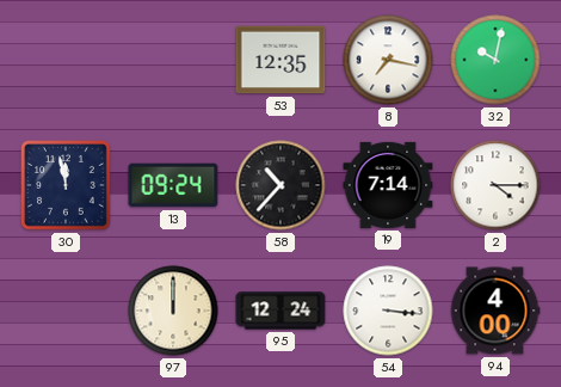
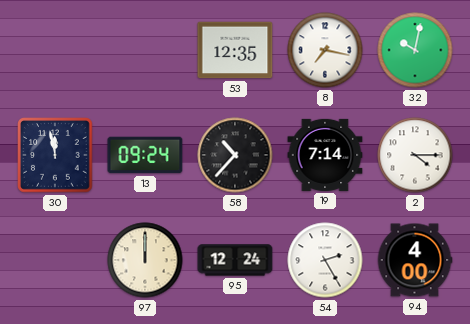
54: 3:16 -> 2:25
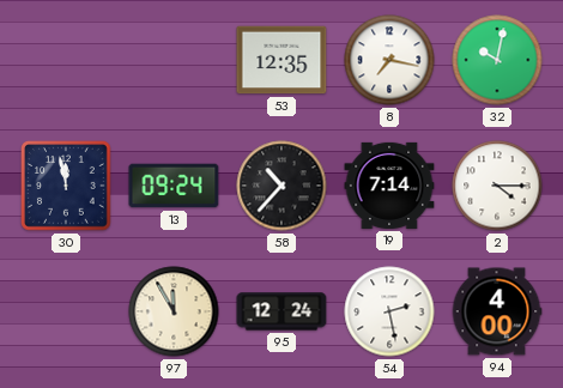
97: 12:00 -> 11:55
54: 2:25 -> 2:28
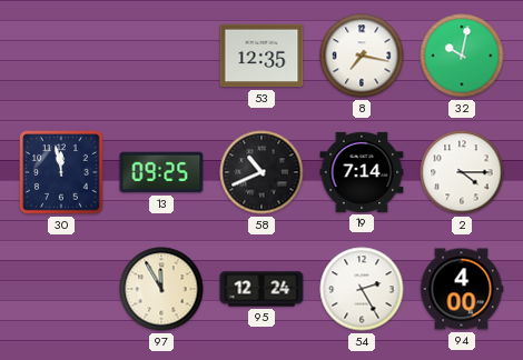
13: 09:24 -> 09:25
58: 10:37 -> 10:41
54: 2:28 -> 2:25
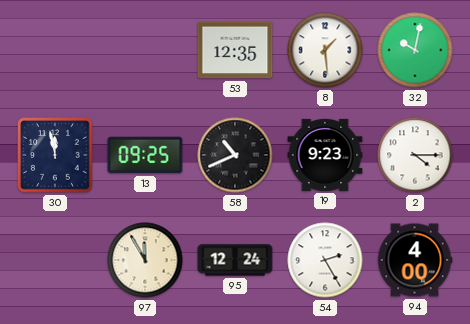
8: 7:17 -> 1:29
19: 7:14 -> 9:23
